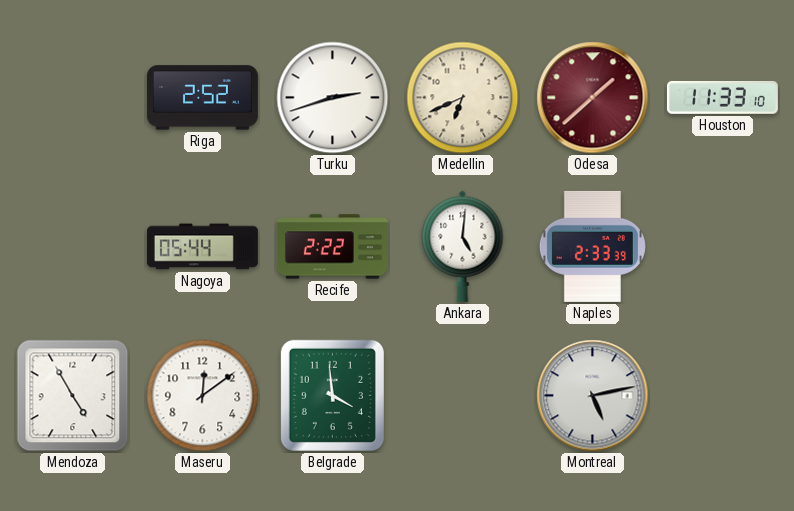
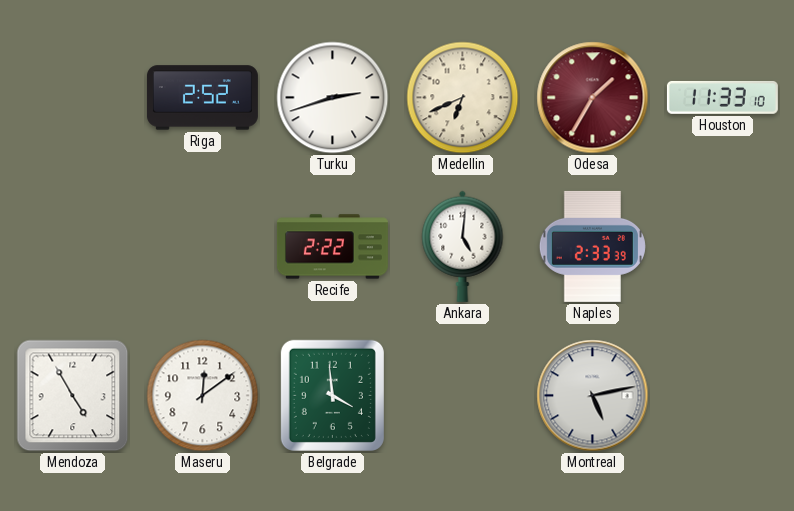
Odesa: 1:38 -> 1:35
Nagoya: 05:44 -> none
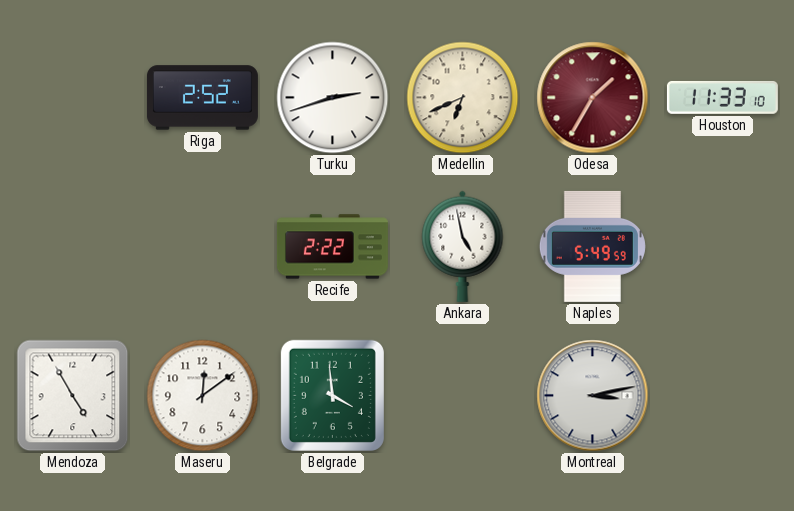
Ankara: 5:01 -> 4:58
Naples: 2:33 -> 5:49
Montreal: 5:13 -> 3:13
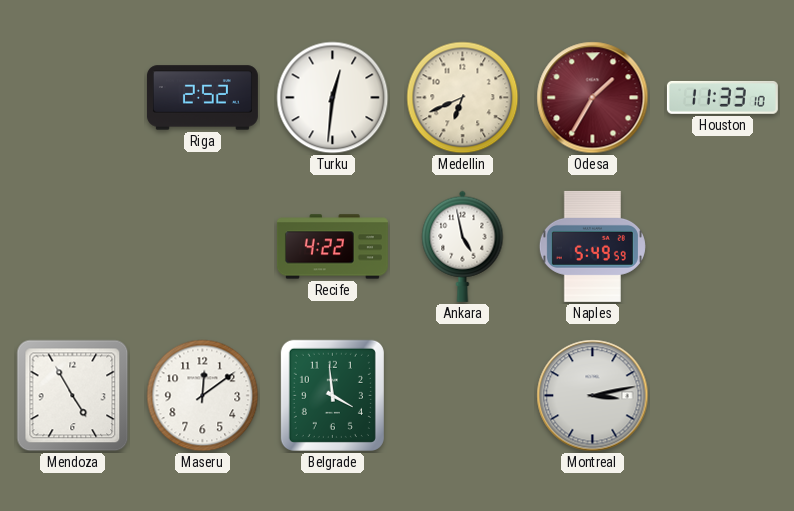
Turku: 2:42 -> 12:31
Recife: 2:22 -> 4:22
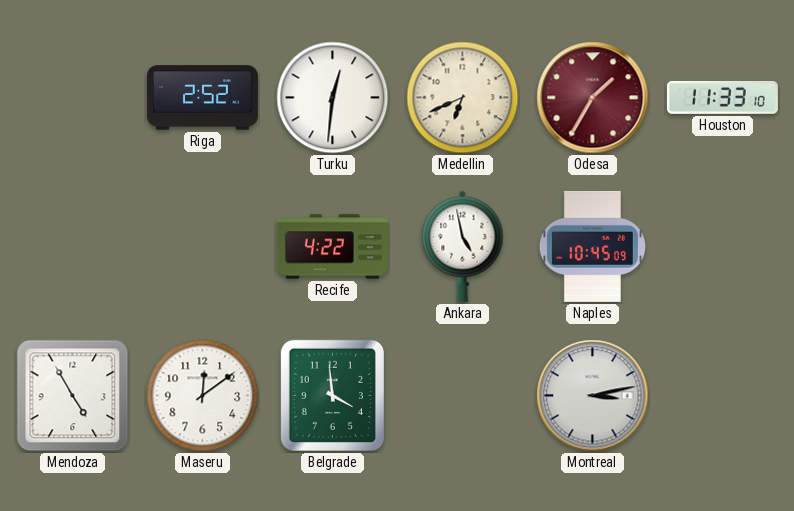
Naples: 5:49 -> 10:45
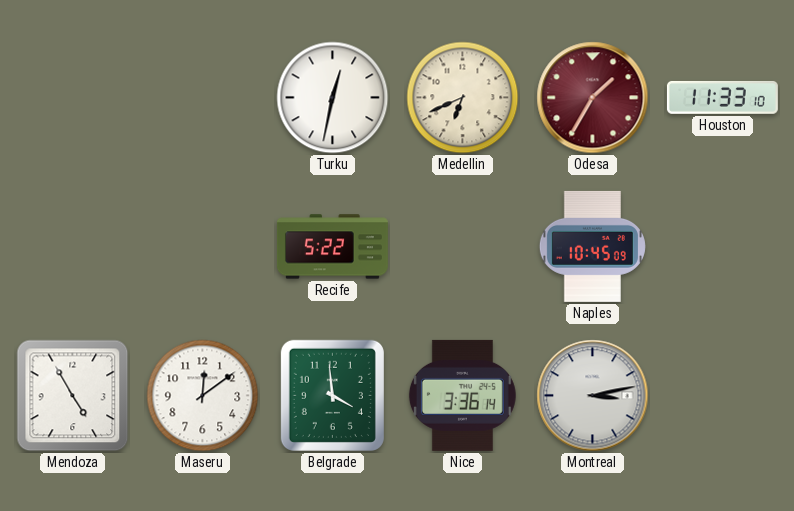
Riga: 2:52 -> none
Turku: 12:31 -> 12:32
Recife: 4:22 -> 5:22
Ankara: 4:58 -> none
Nice: none -> 3:36
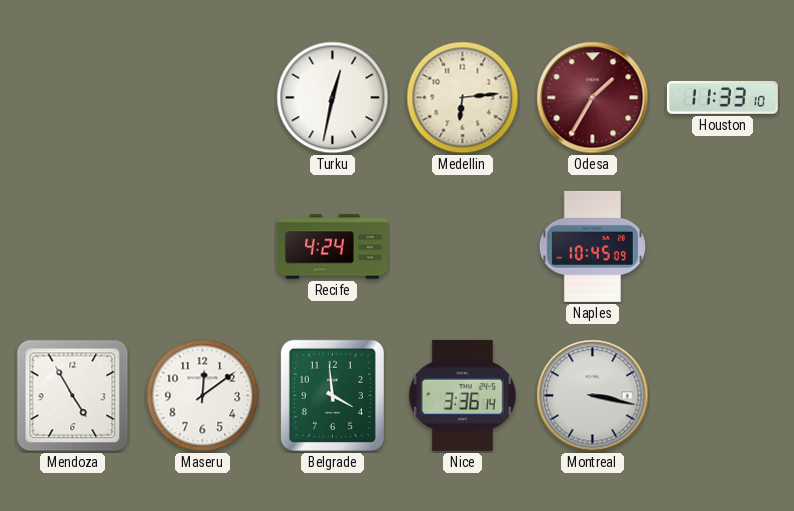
Medellin: 6:41 -> 6:14
Recife: 5:22 -> 4:24
Montreal: 3:13 -> 3:17
